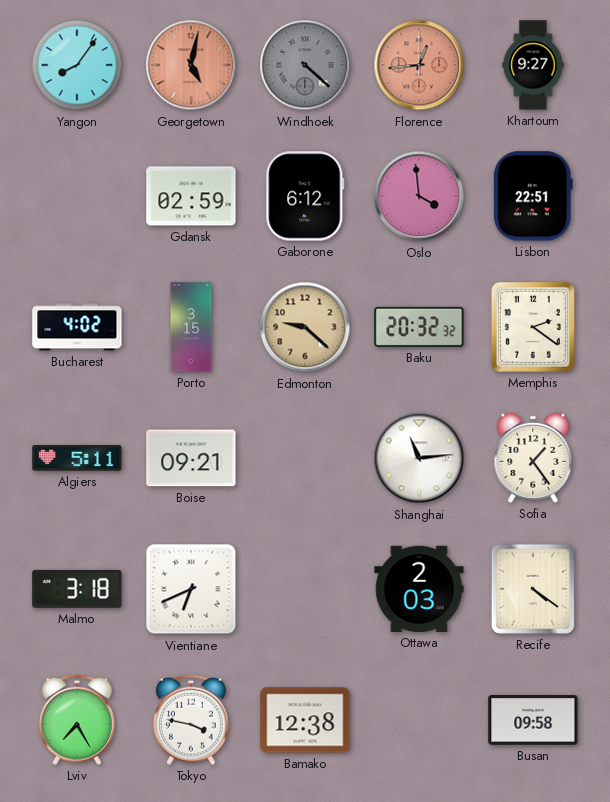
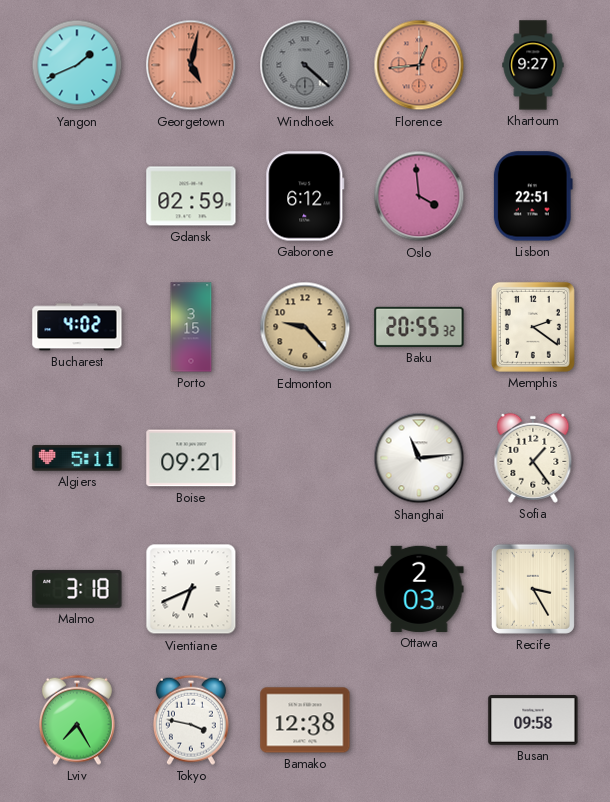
Yangon: 8:06 -> 1:41
Edmonton: 9:22 -> 9:23
Baku: 20:32 -> 20:55
Recife: 4:21 -> 3:25
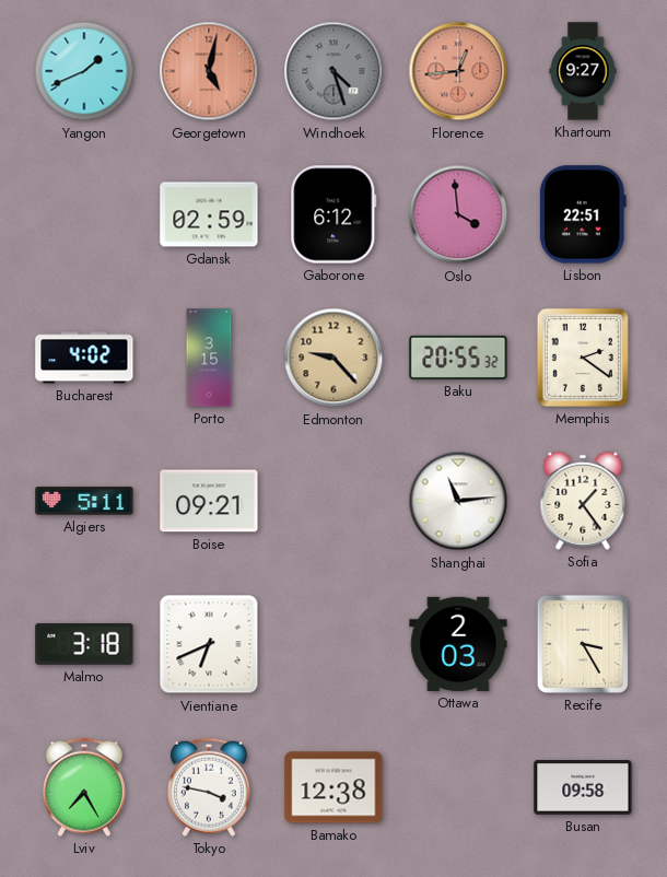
Windhoek: 4:22 -> 4:27
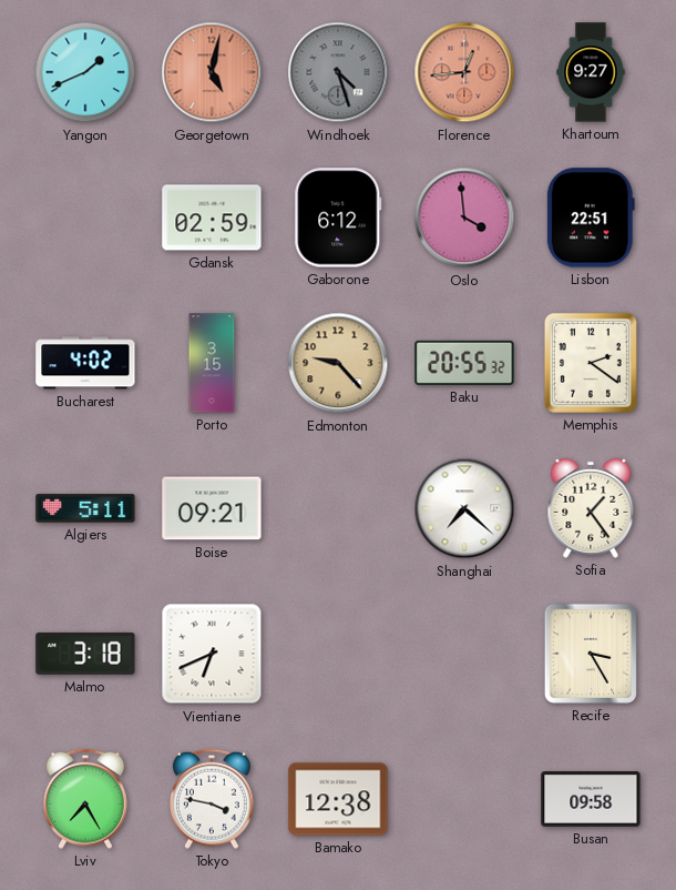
Shanghai: 11:14 -> 7:22
Ottawa: 2:03 -> none
